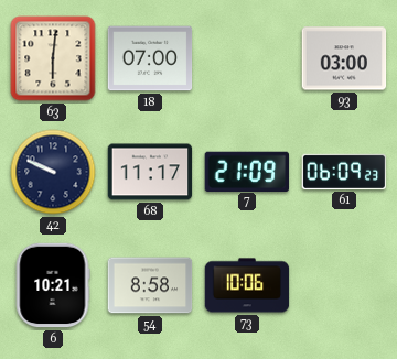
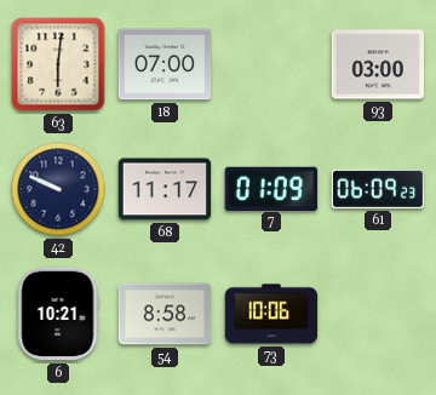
7: 21:09 -> 01:09
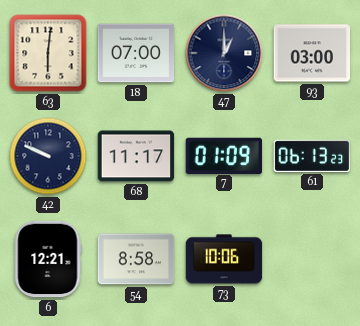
47: none -> 1:00
61: 06:09 -> 06:13
6: 10:21 -> 12:21
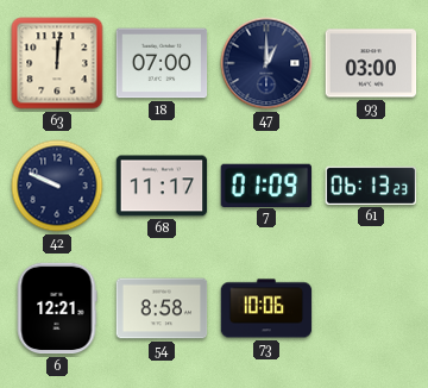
63: 6:01 -> 12:01
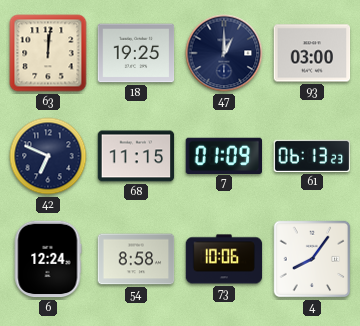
18: 07:00 -> 19:25
42: 9:49 -> 6:49
68: 11:17 -> 11:15
6: 12:21 -> 12:24
4: none -> 8:06
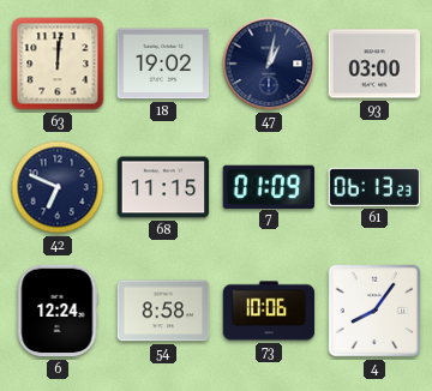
18: 19:25 -> 19:02
47: 1:00 -> 1:02
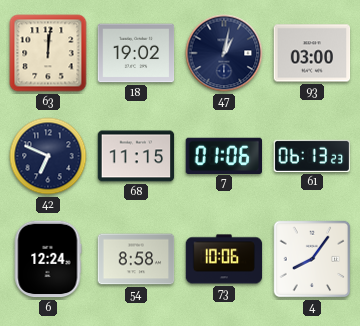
7: 01:09 -> 01:06
